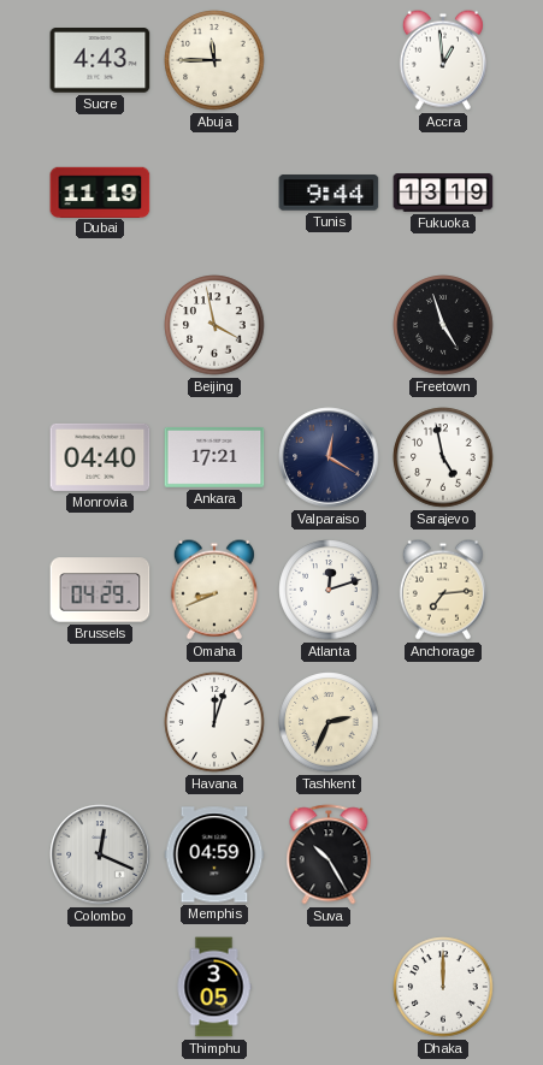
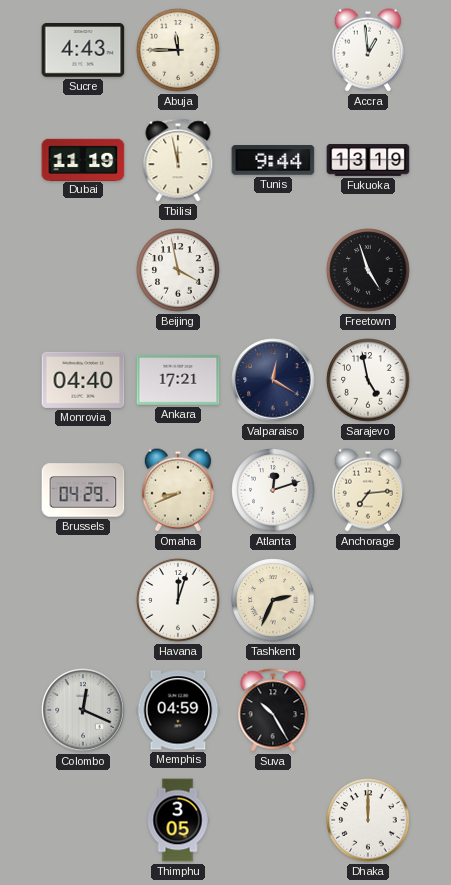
Tbilisi: none -> 11:58
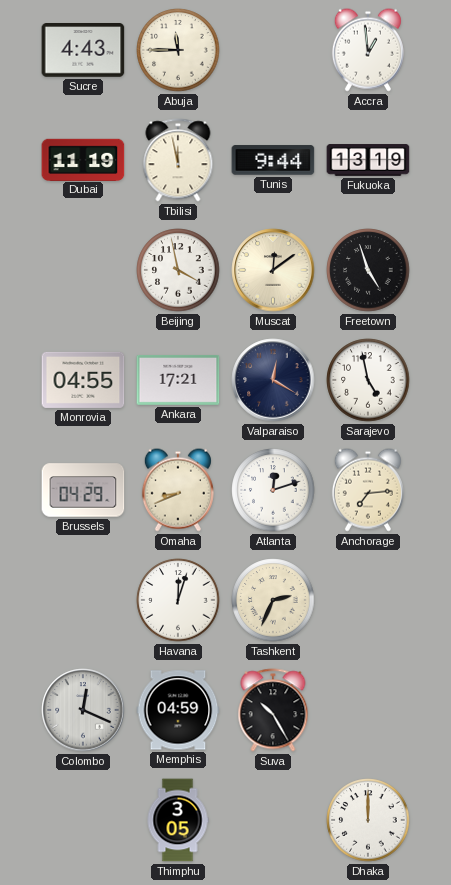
Muscat: none -> 12:09
Monrovia: 04:40 -> 04:55
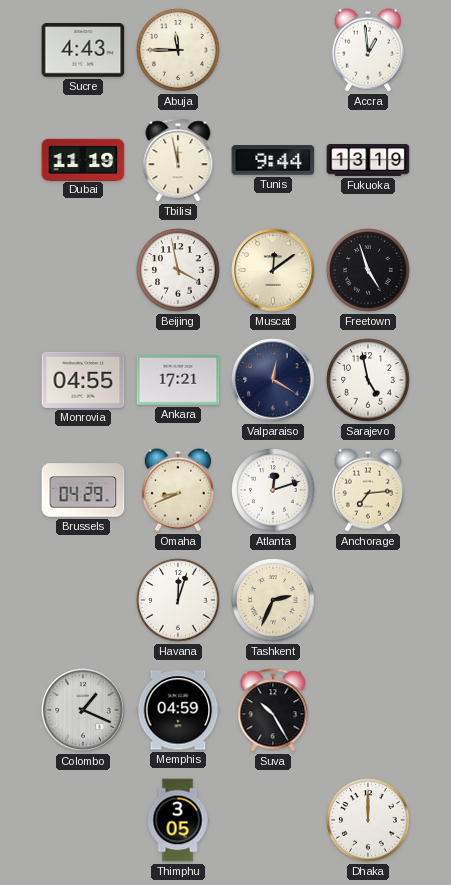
Colombo: 12:19 -> 1:19
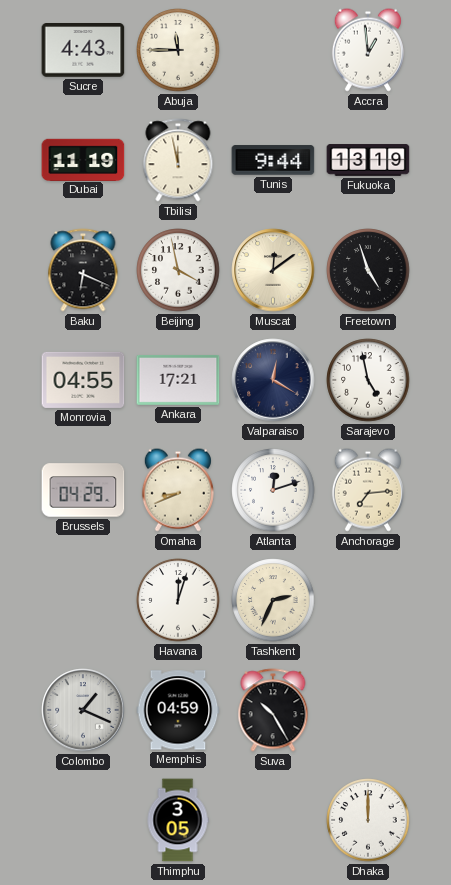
Baku: none -> 6:19
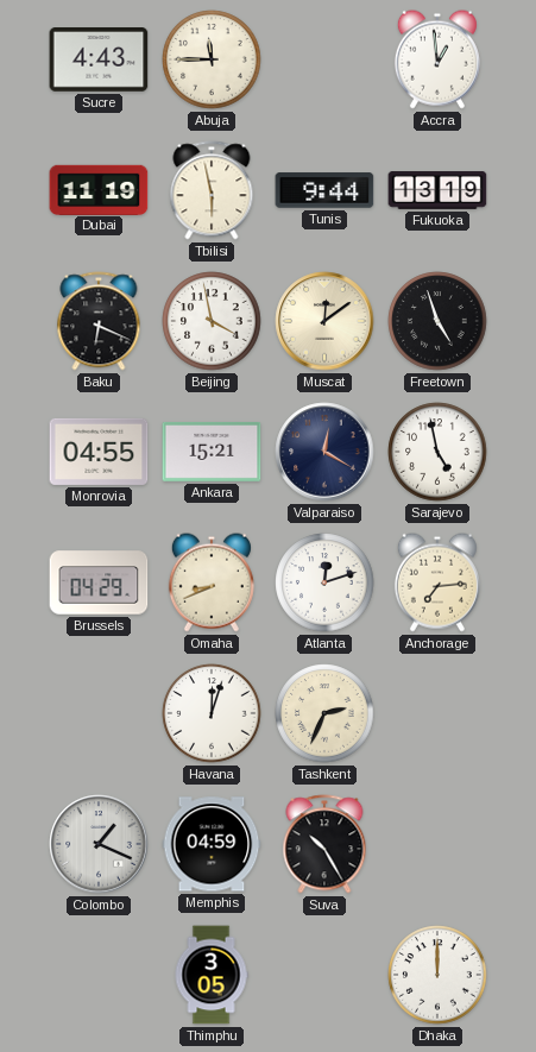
Tbilisi: 11:58 -> 5:58
Ankara: 17:21 -> 15:21
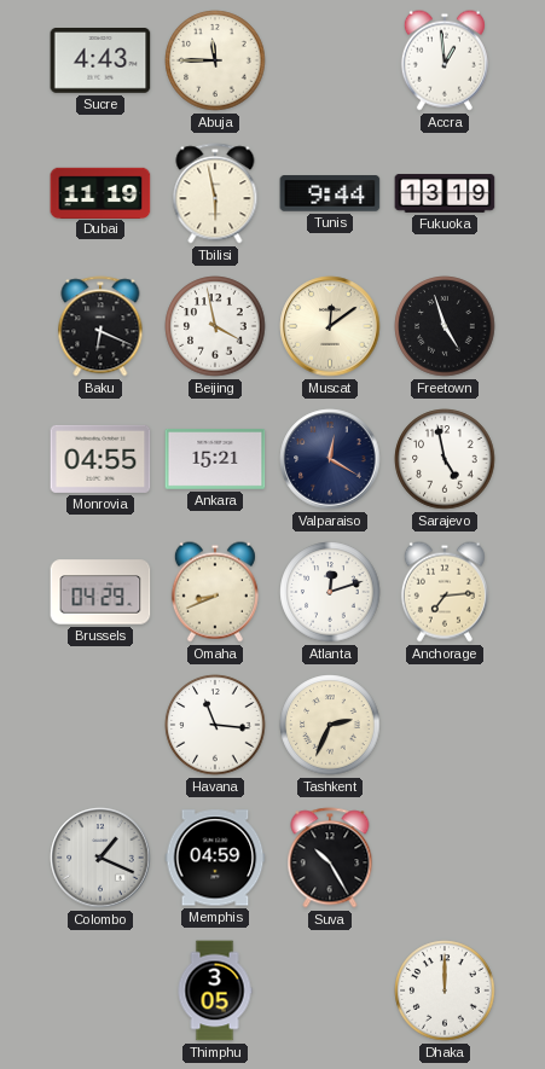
Havana: 12:03 -> 11:16
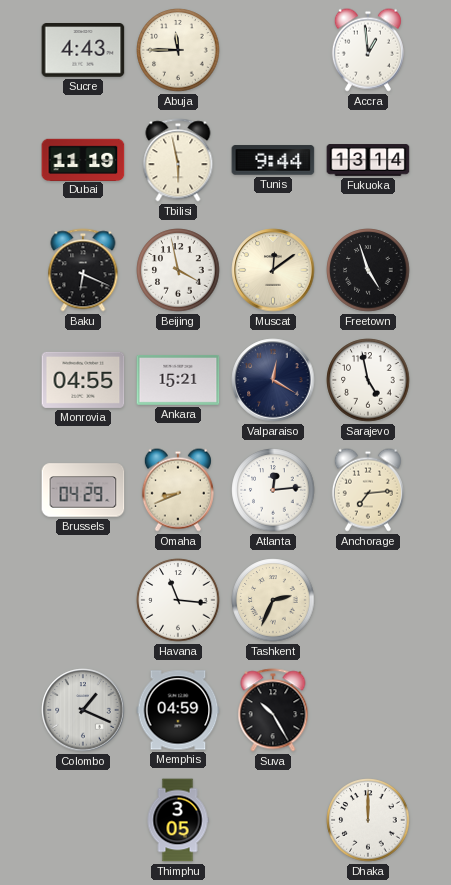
Fukuoka: 13:19 -> 13:14
Atlanta: 12:12 -> 12:14
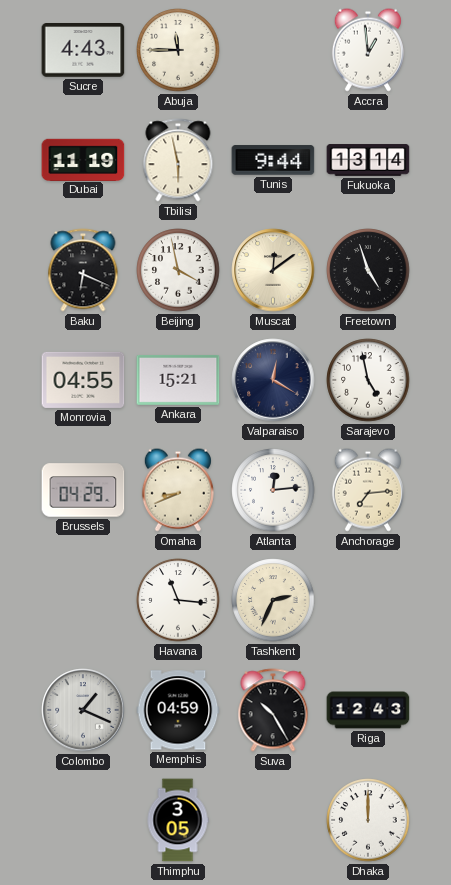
Riga: none -> 12:43
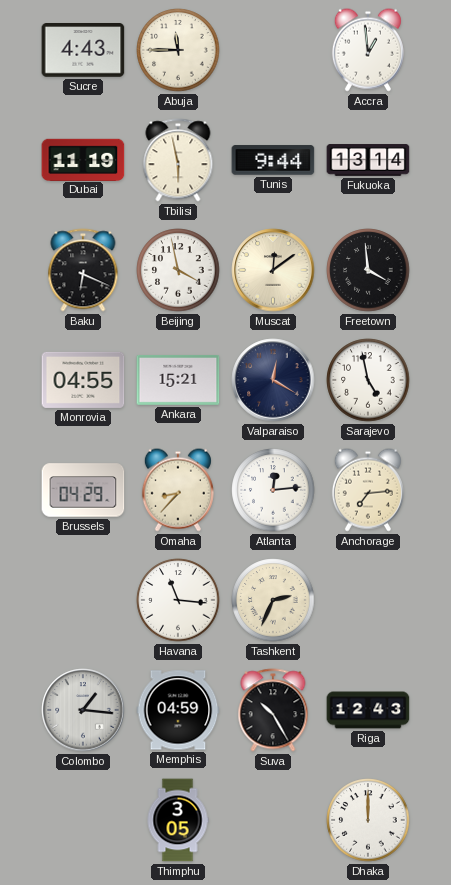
Freetown: 4:57 -> 3:59
Omaha: 8:41 -> 8:37
Colombo: 1:19 -> 1:16
